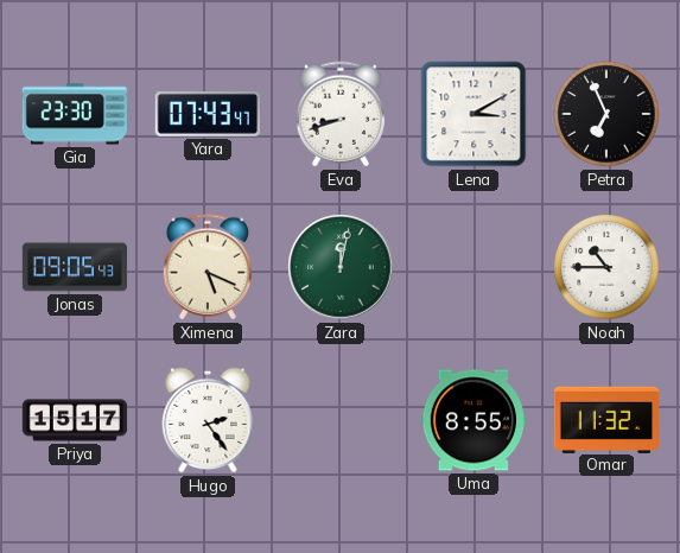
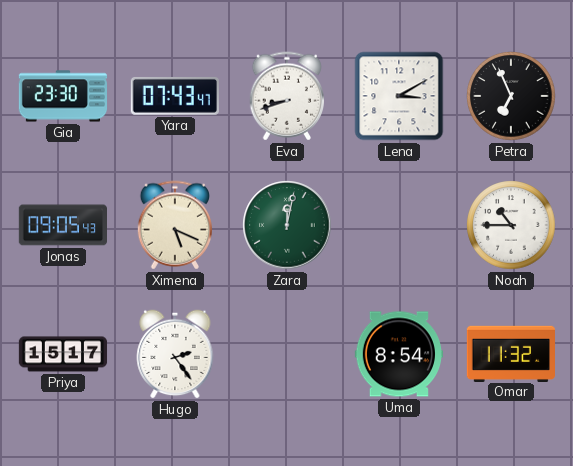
Uma: 8:55 -> 8:54
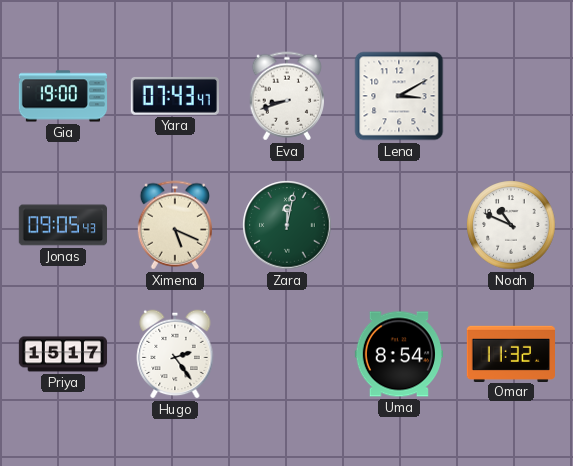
Gia: 23:30 -> 19:00
Petra: 6:56 -> none
Noah: 10:45 -> 10:49
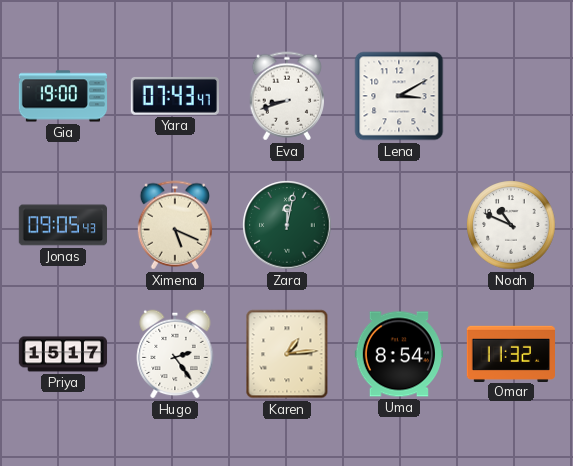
Karen: none -> 1:14
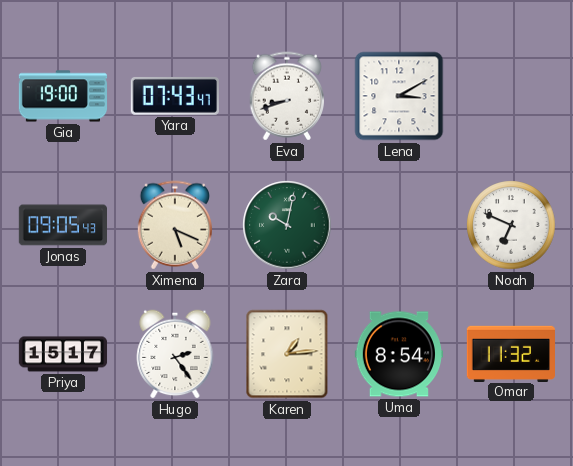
Zara: 12:02 -> 10:02
Noah: 10:49 -> 6:49
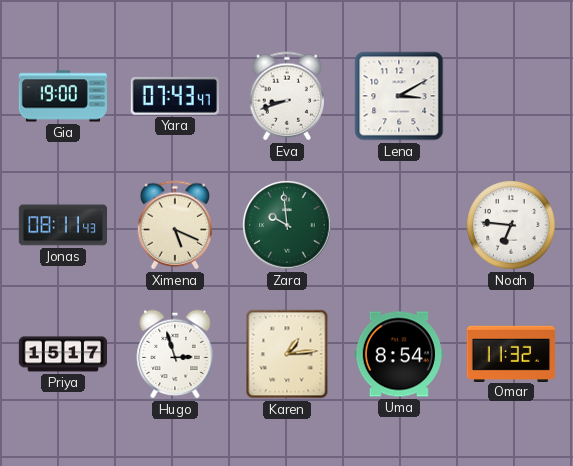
Jonas: 09:05 -> 08:11
Zara: 10:02 -> 9:59
Noah: 6:49 -> 6:46
Hugo: 2:24 -> 2:57
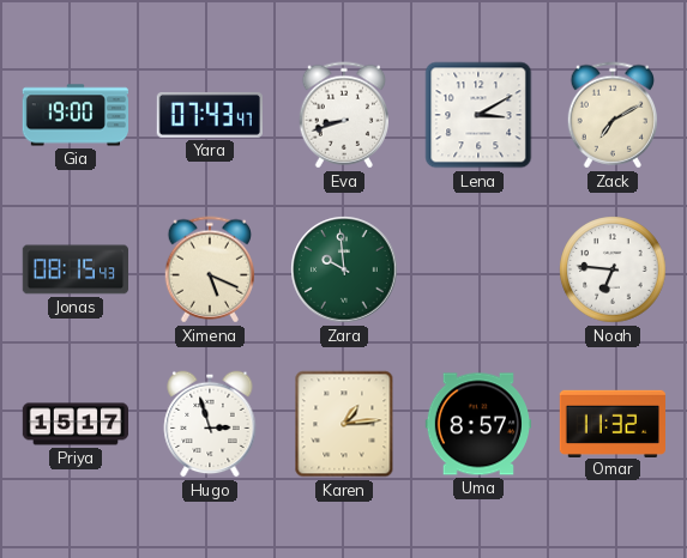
Zack: none -> 7:10
Jonas: 08:11 -> 08:15
Uma: 8:54 -> 8:57
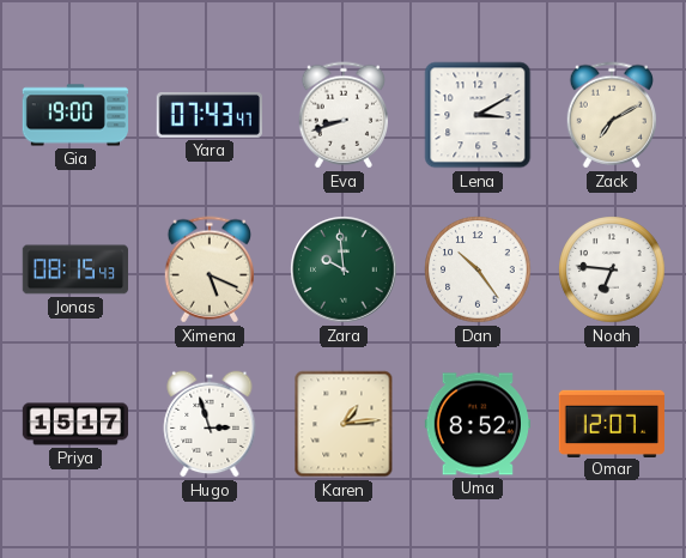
Dan: none -> 10:24
Uma: 8:57 -> 8:52
Omar: 11:32 -> 12:07
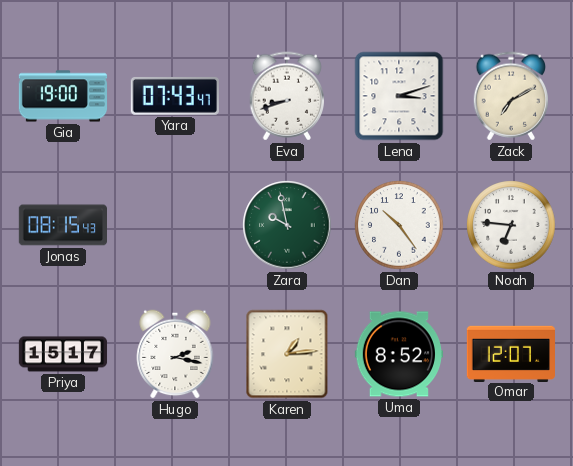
Lena: 3:10 -> 3:12
Ximena: 5:19 -> none
Zara: 9:59 -> 9:58
Hugo: 2:57 -> 2:17
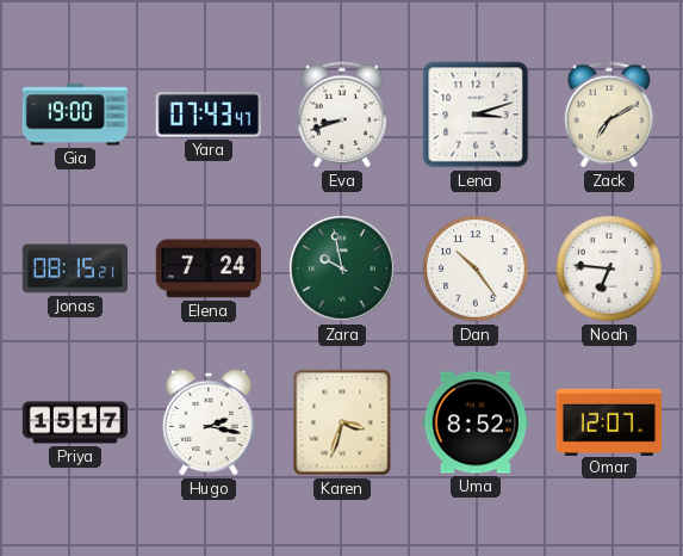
Jonas: 08:15:43 -> 08:15:21
Elena: none -> 7:24
Karen: 1:14 -> 3:33
